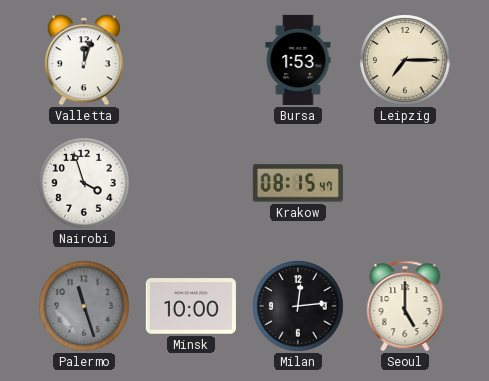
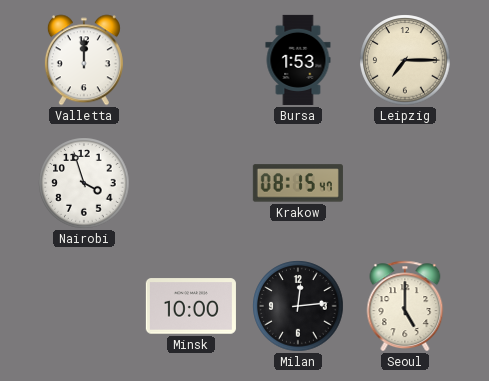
Valletta: 12:03 -> 12:00
Palermo: 11:27 -> none
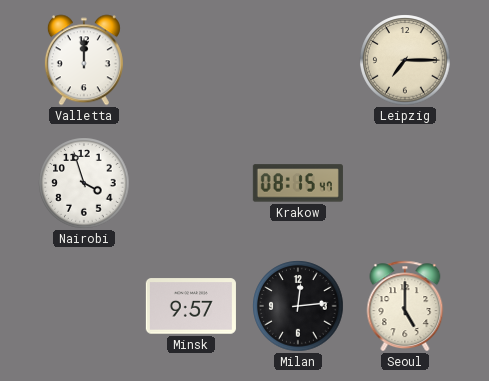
Bursa: 1:53 -> none
Minsk: 10:00 -> 9:57
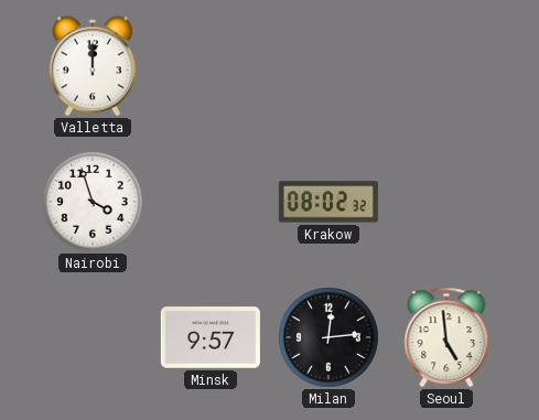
Leipzig: 7:15 -> none
Krakow: 08:15 -> 08:02
Seoul: 5:00 -> 4:59
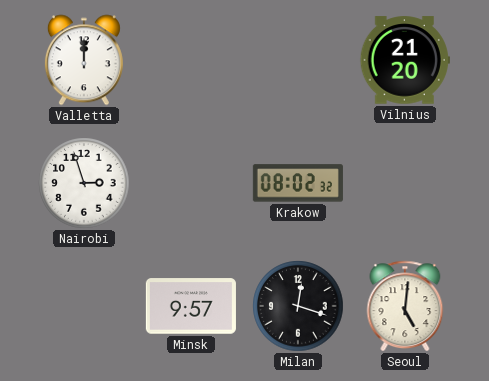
Vilnius: none -> 21:20
Nairobi: 3:57 -> 2:57
Milan: 12:14 -> 12:18
Seoul: 4:59 -> 5:01
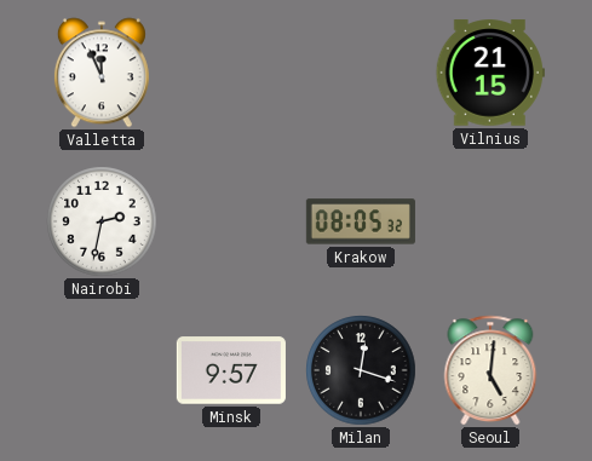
Valletta: 12:00 -> 11:56
Vilnius: 21:20 -> 21:15
Nairobi: 2:57 -> 2:32
Krakow: 08:02 -> 08:05
